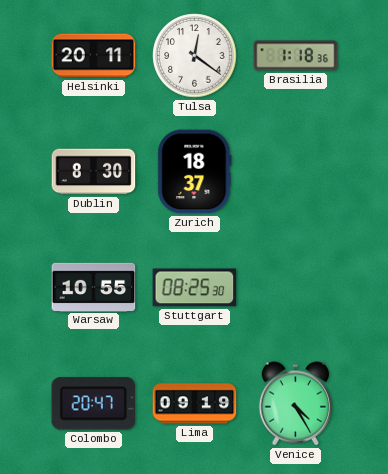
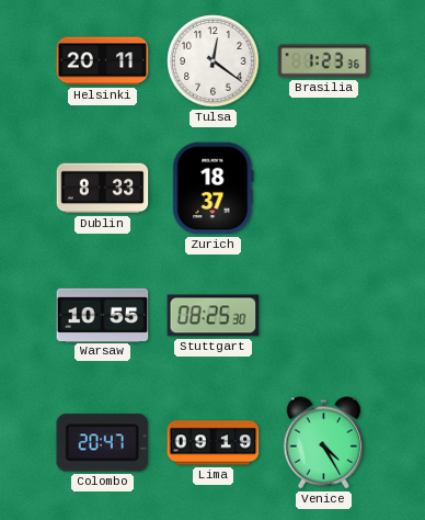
Brasilia: 1:18 -> 1:23
Dublin: 8:30 -> 8:33
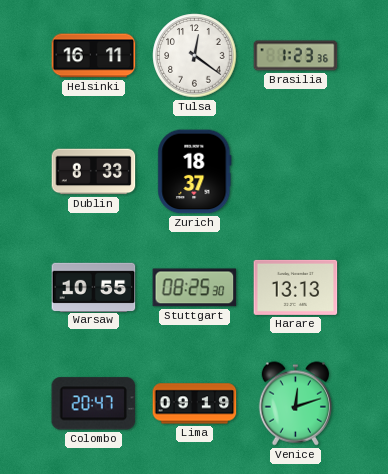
Helsinki: 20:11 -> 16:11
Harare: none -> 13:13
Venice: 4:25 -> 12:12
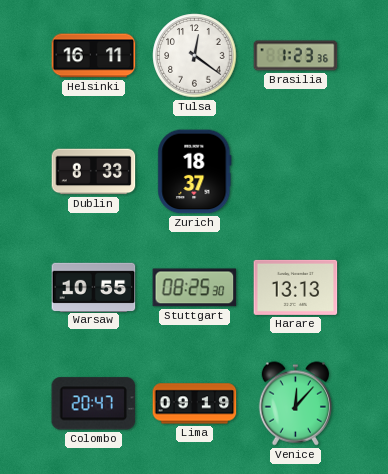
Venice: 12:12 -> 12:07
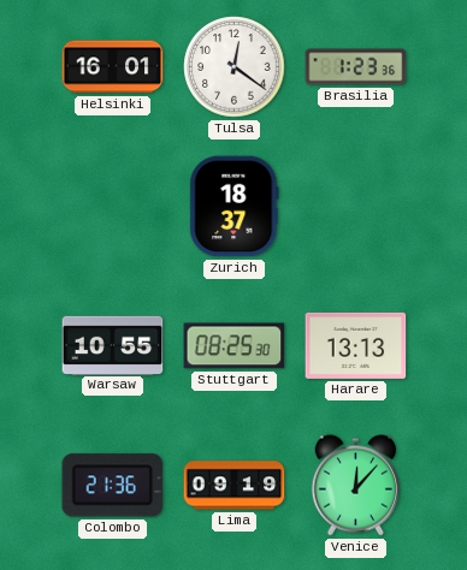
Helsinki: 16:11 -> 16:01
Dublin: 8:33 -> none
Colombo: 20:47 -> 21:36
